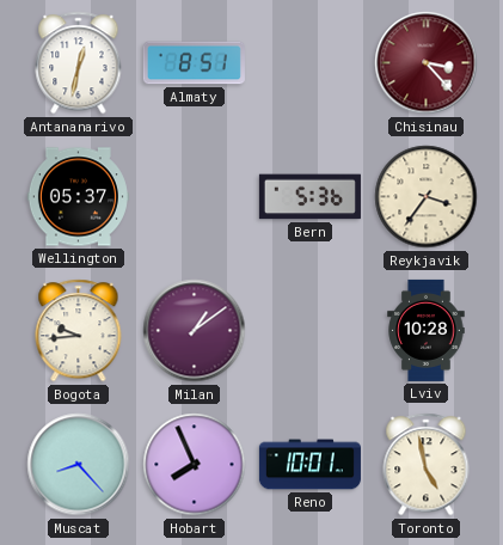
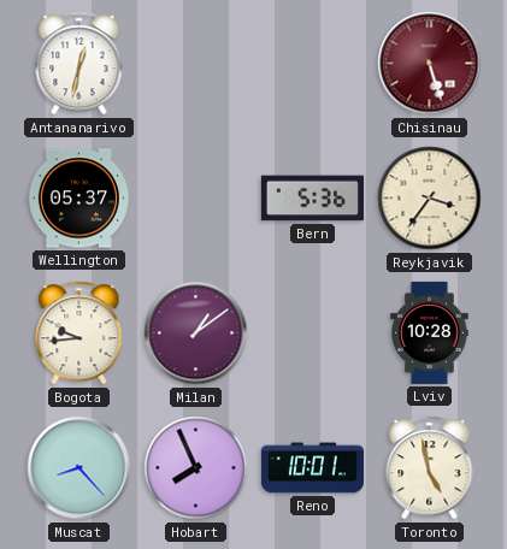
Almaty: 8:51 -> none
Chisinau: 3:23 -> 5:27
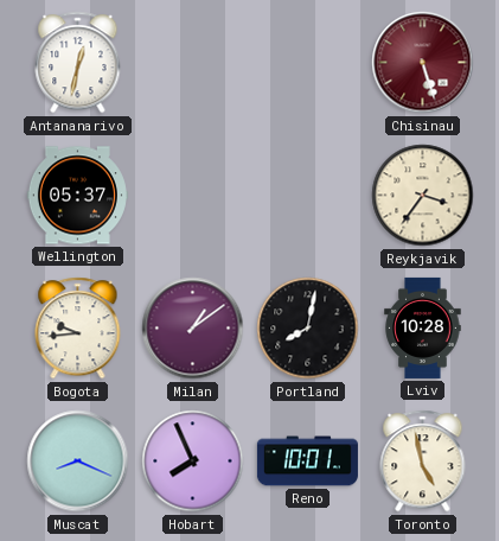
Bern: 5:36 -> none
Portland: none -> 8:02
Muscat: 8:23 -> 8:19
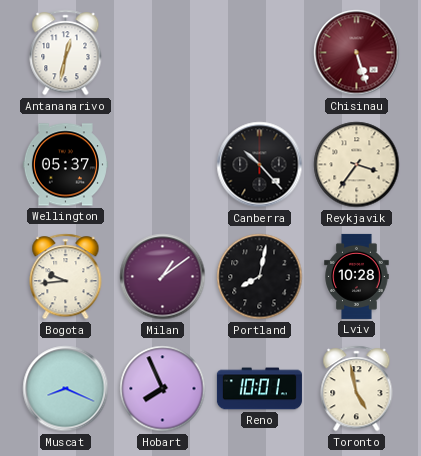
Canberra: none -> 10:23
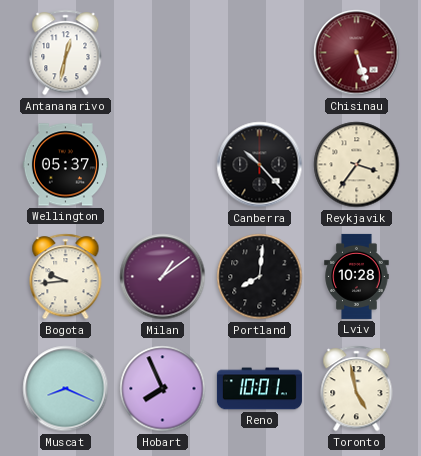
Portland: 8:02 -> 8:01
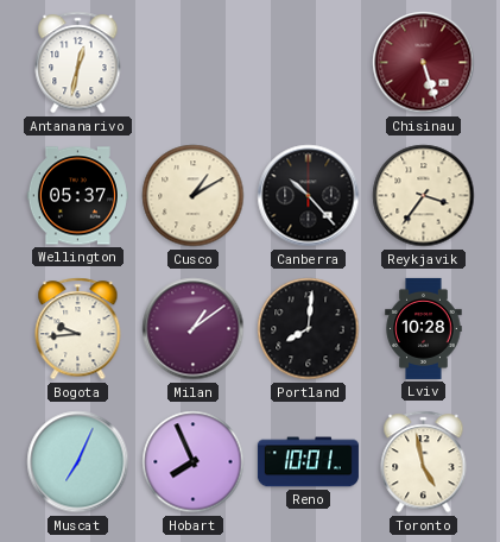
Cusco: none -> 1:10
Muscat: 8:19 -> 7:04
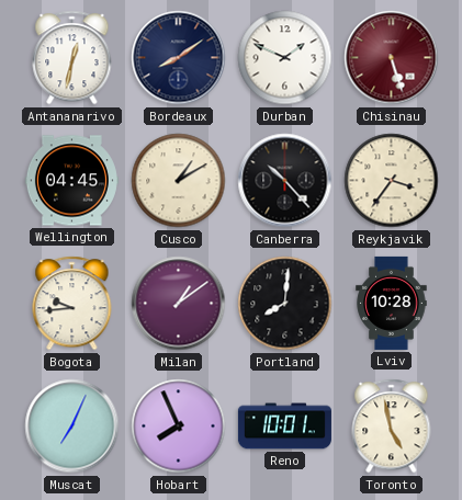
Bordeaux: none -> 8:09
Durban: none -> 1:49
Wellington: 05:37 -> 04:45
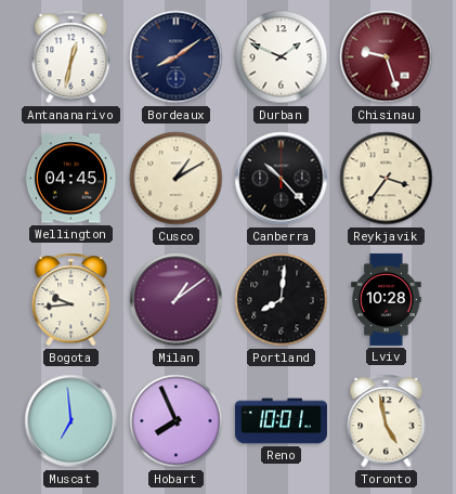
Chisinau: 5:27 -> 9:27
Muscat: 7:04 -> 6:59
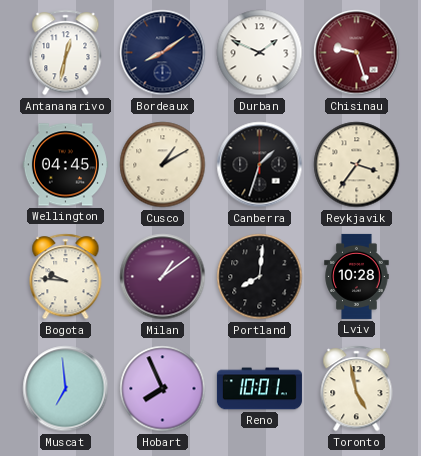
Canberra: 10:23 -> 1:33
Bogota: 9:44 -> 9:46
